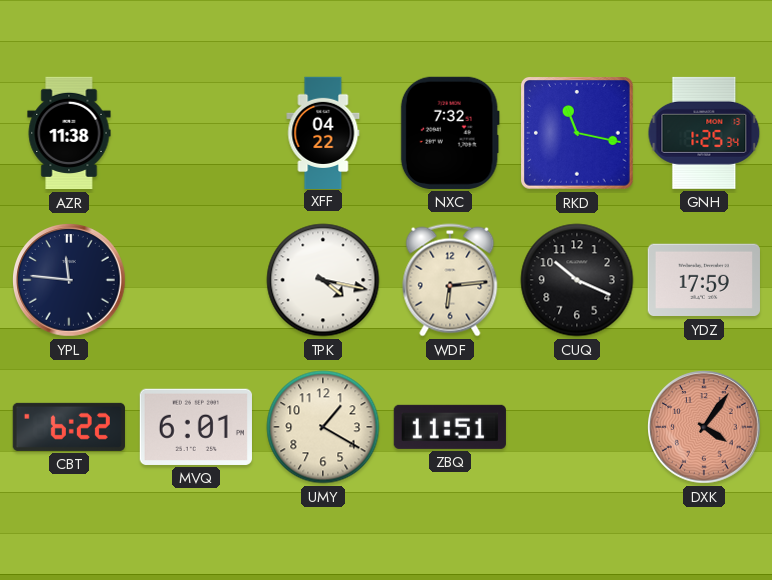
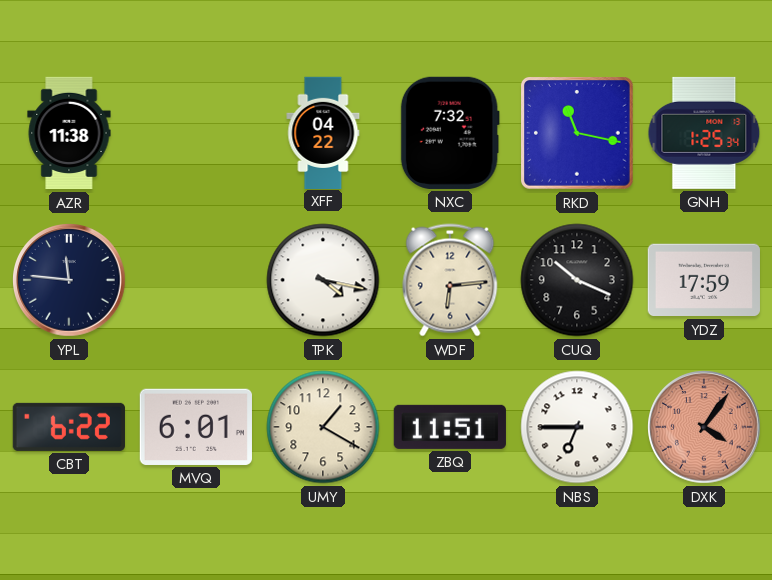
NBS: none -> 6:45
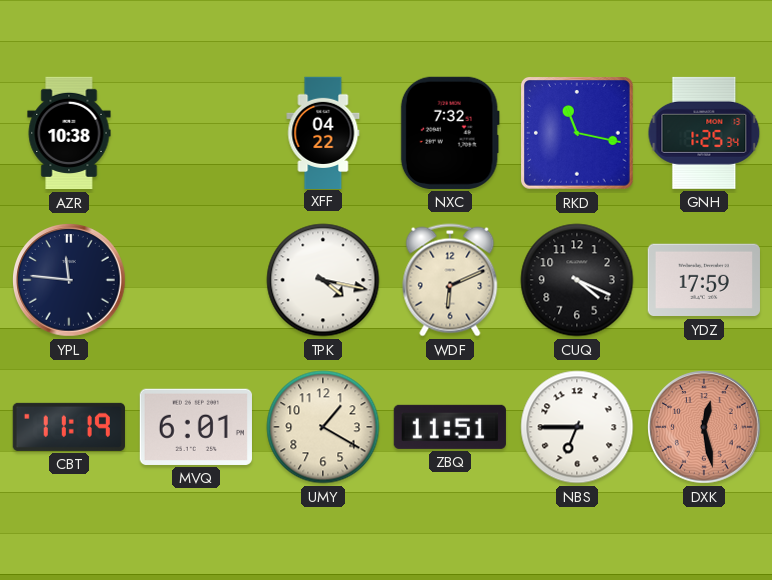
AZR: 11:38 -> 10:38
WDF: 6:14 -> 6:11
CUQ: 10:19 -> 4:19
CBT: 6:22 -> 11:19
DXK: 4:06 -> 12:28
